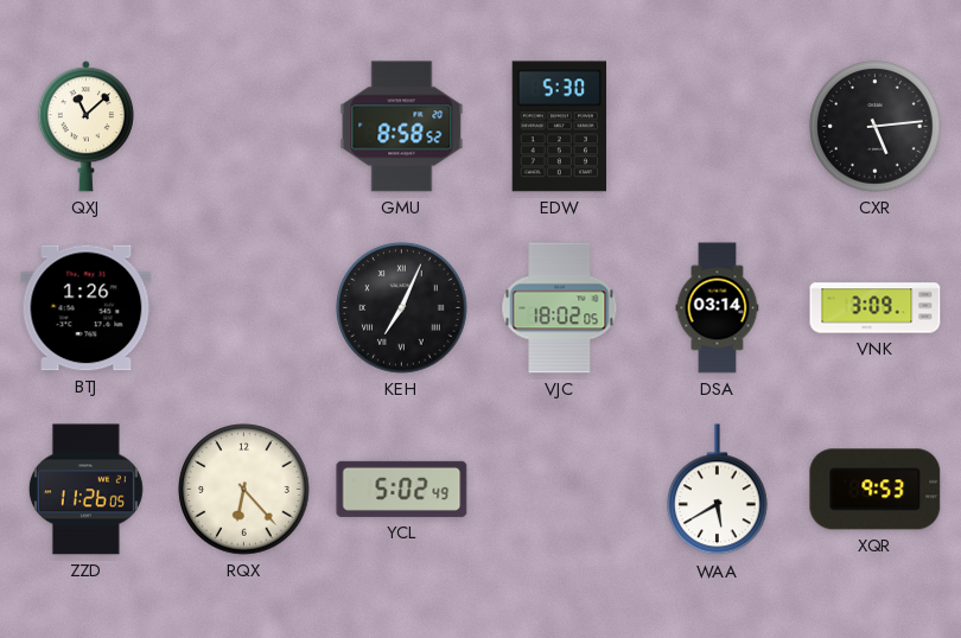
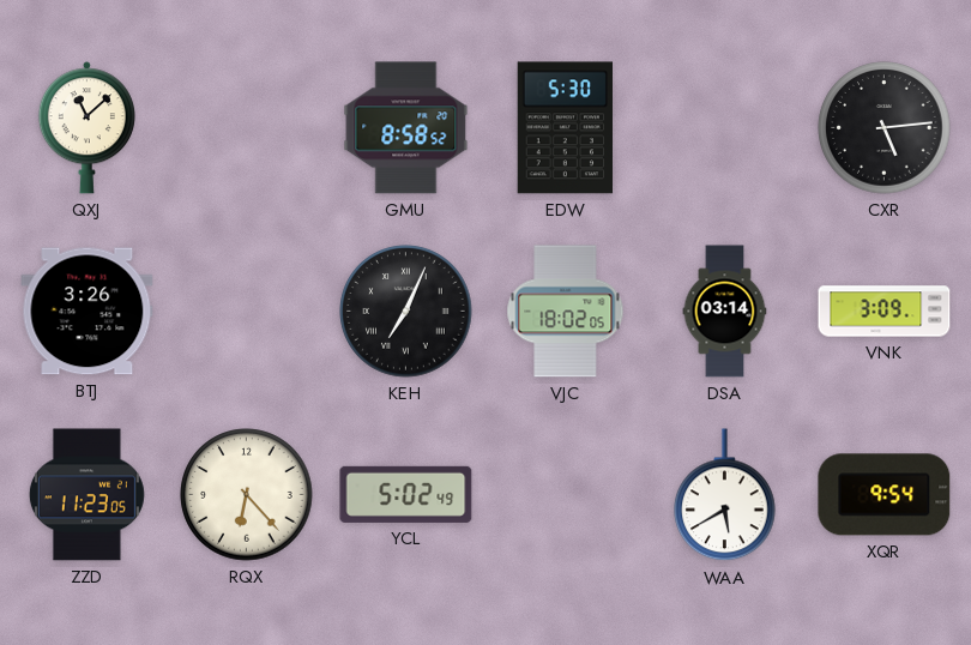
BTJ: 1:26 -> 3:26
ZZD: 11:26 -> 11:23
XQR: 9:53 -> 9:54
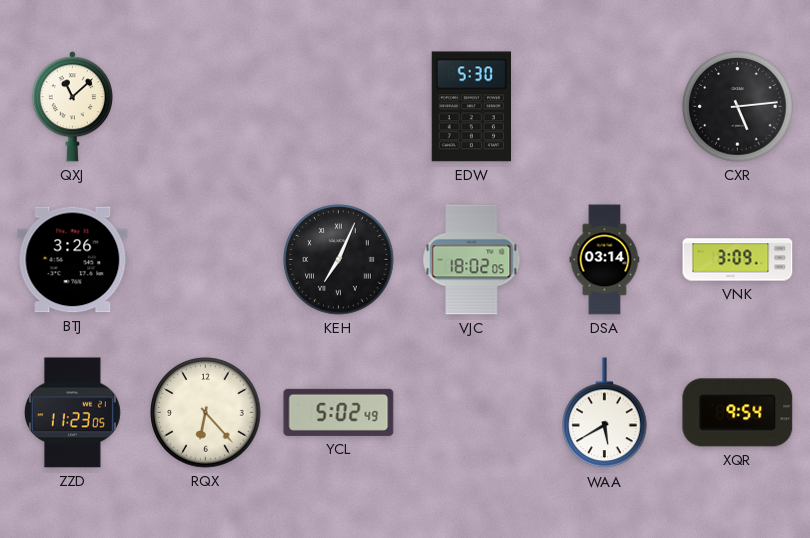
GMU: 8:58 -> none
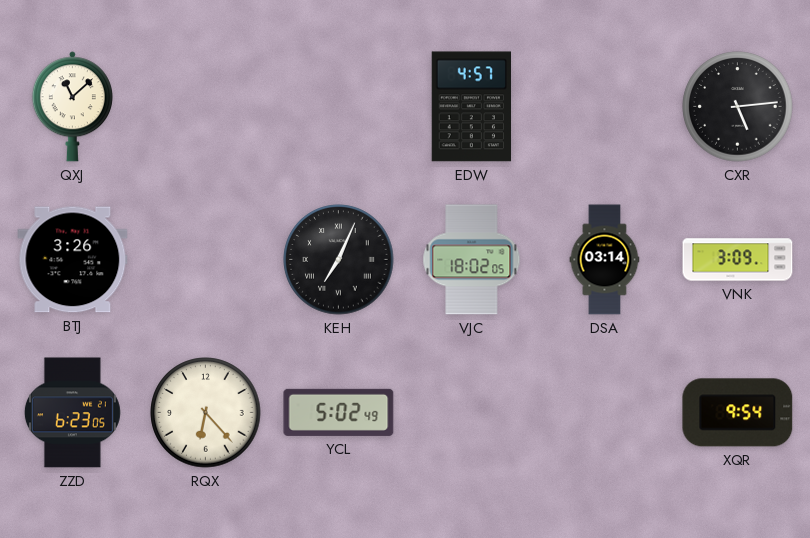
EDW: 5:30 -> 4:57
ZZD: 11:23 -> 6:23
WAA: 5:40 -> none
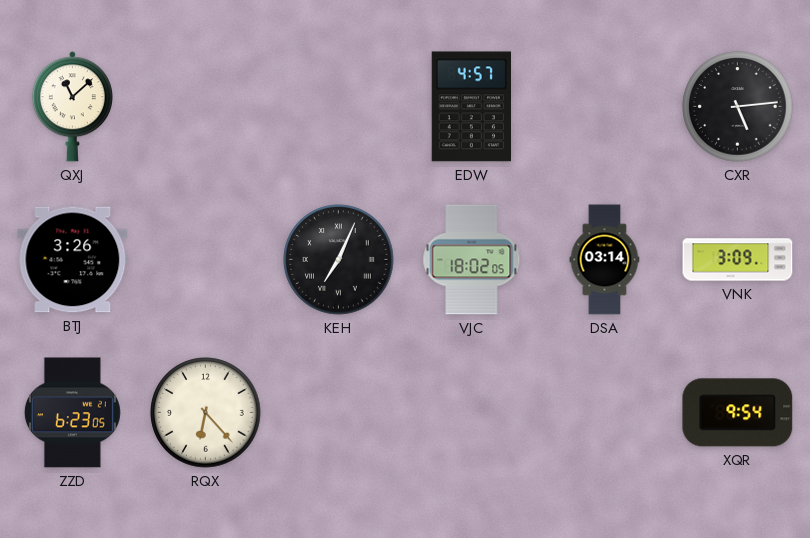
YCL: 5:02 -> none
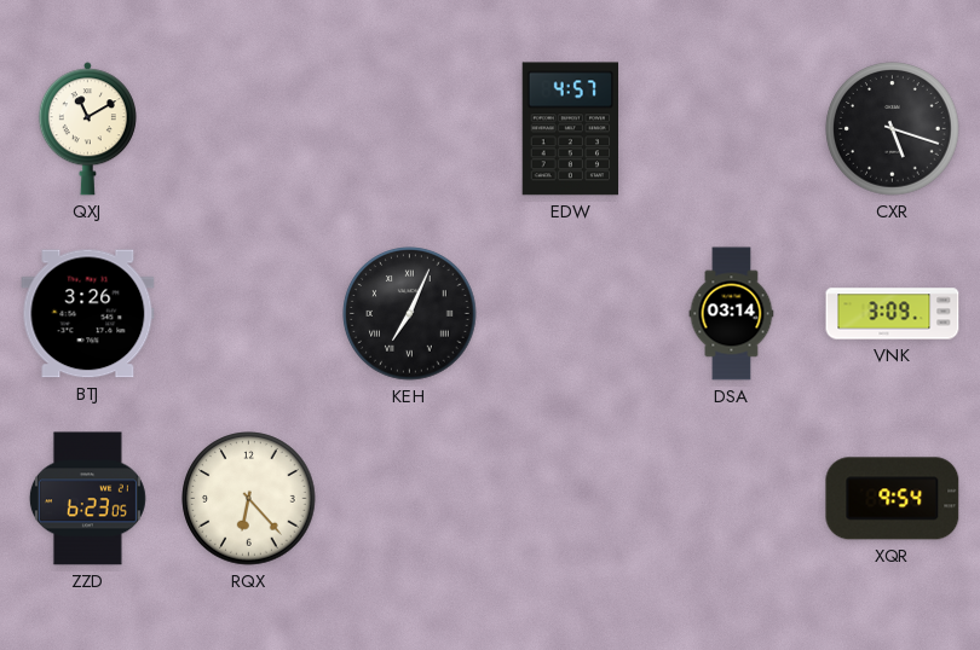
QXJ: 11:08 -> 11:10
CXR: 5:14 -> 5:18
VJC: 18:02 -> none
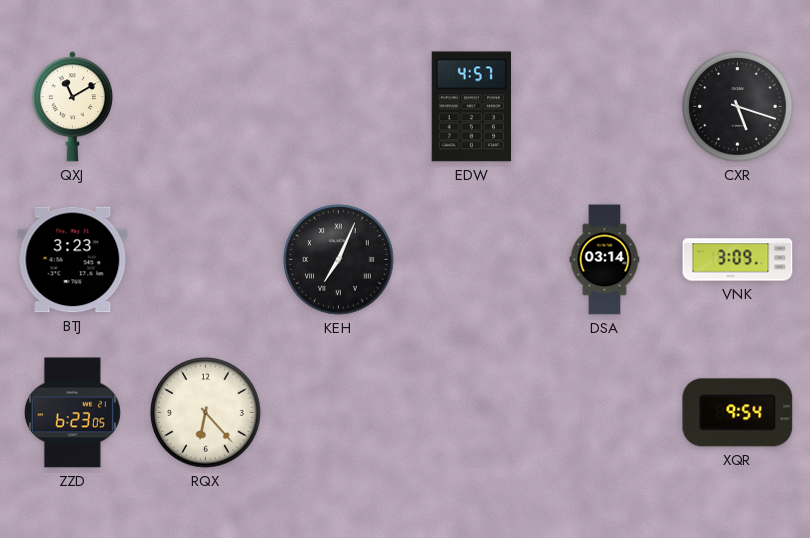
BTJ: 3:26 -> 3:23
